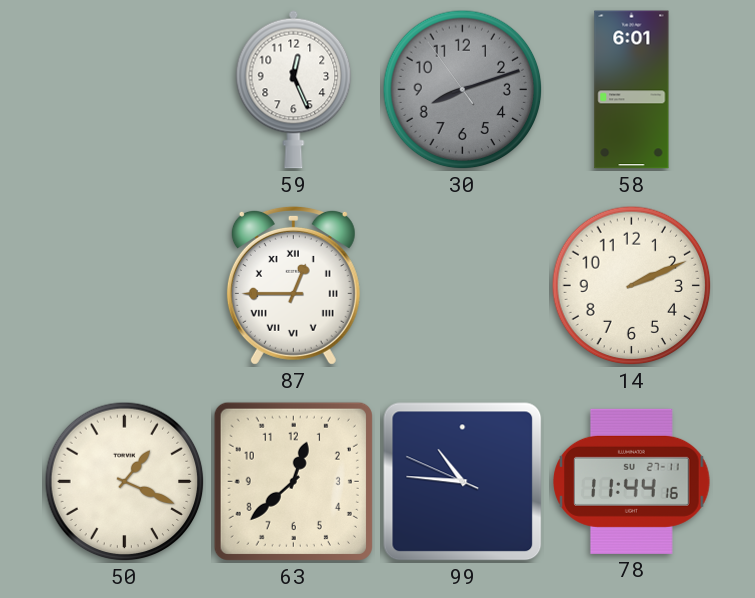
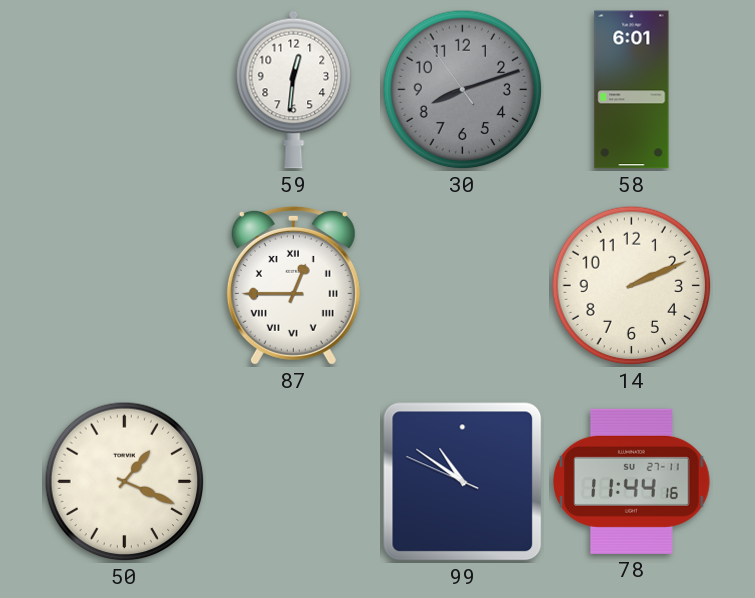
59: 12:26 -> 12:31
63: 12:38 -> none
99: 10:45 -> 10:50
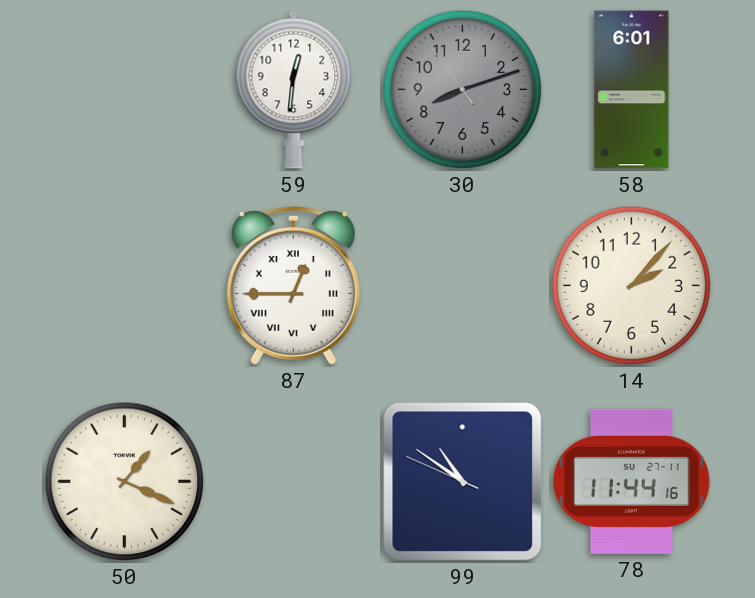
14: 2:11 -> 2:07
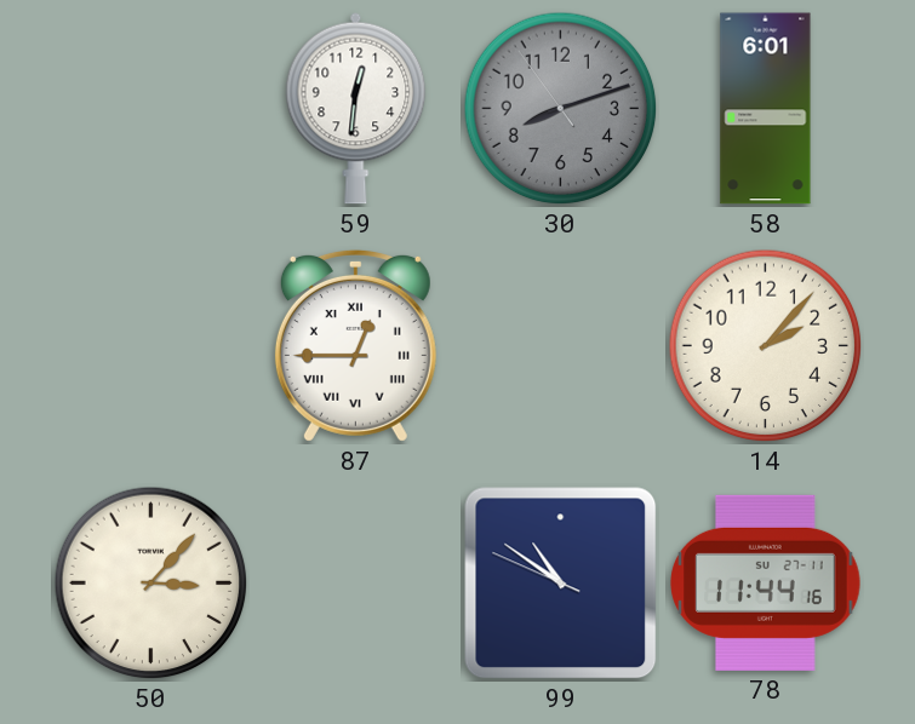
50: 1:19 -> 3:07
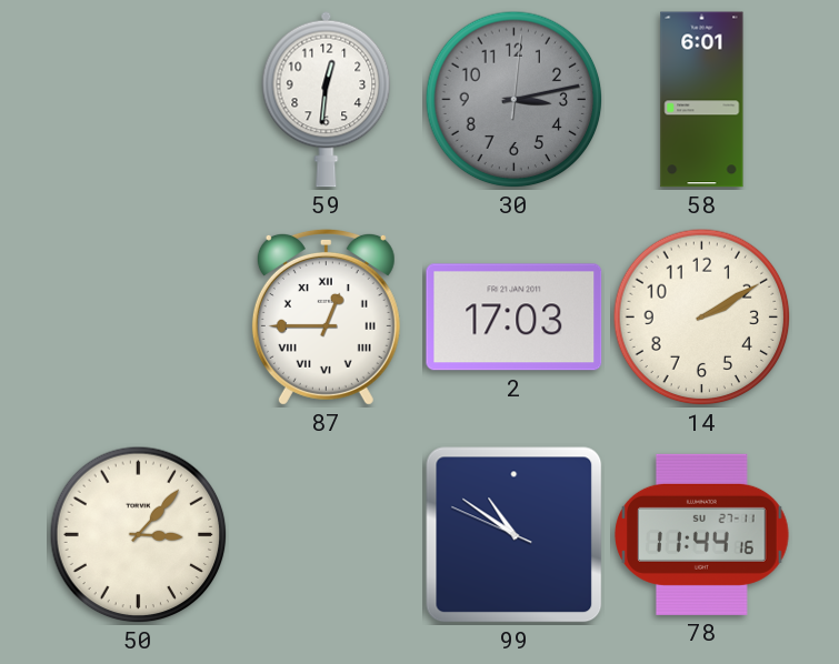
30: 8:11 -> 3:13
2: none -> 17:03
14: 2:07 -> 2:10
